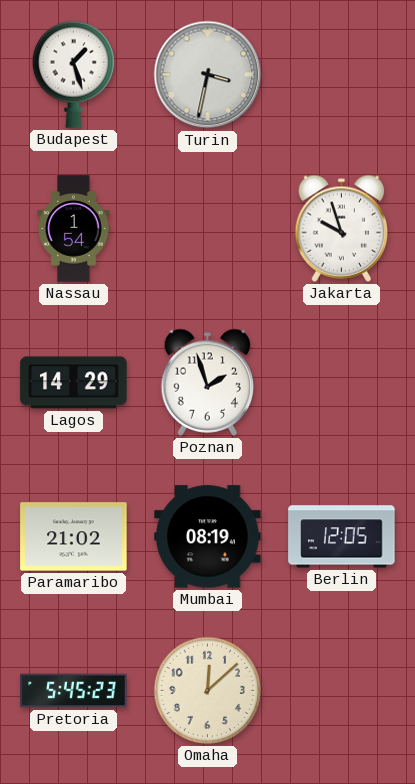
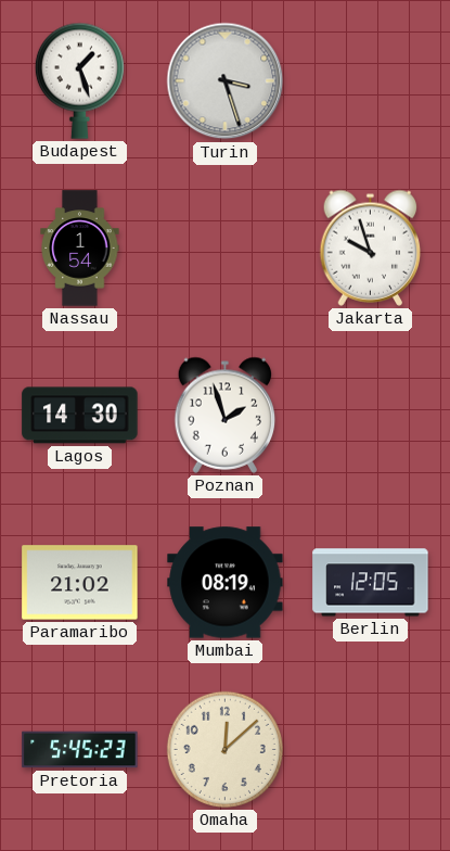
Turin: 3:32 -> 3:27
Lagos: 14:29 -> 14:30
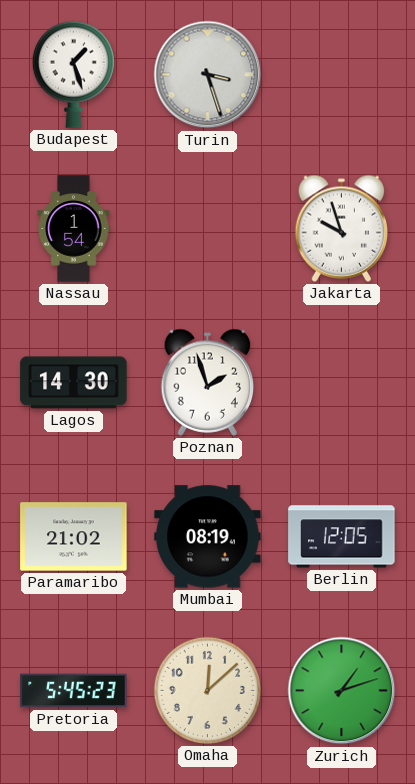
Zurich: none -> 1:12
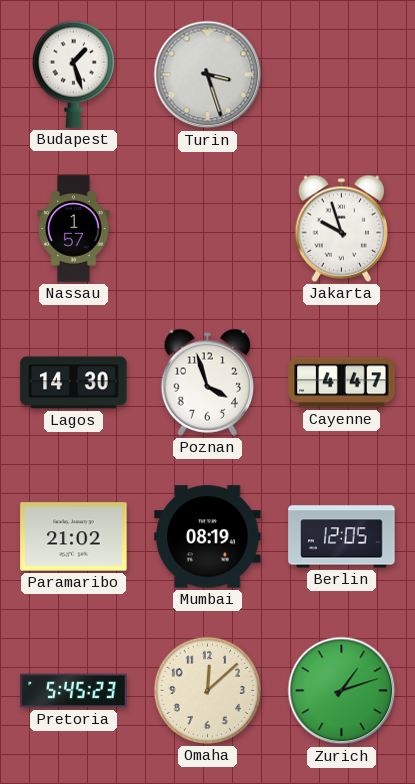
Nassau: 1:54 -> 1:57
Poznan: 1:57 -> 3:57
Cayenne: none -> 4:47
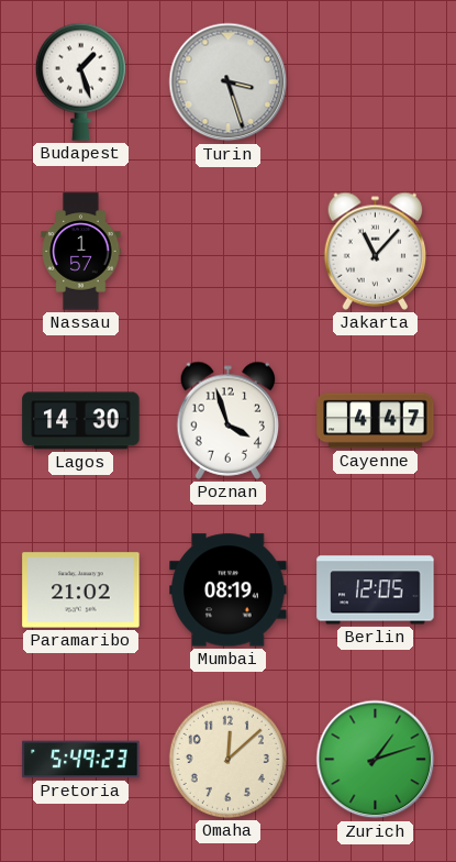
Jakarta: 9:57 -> 11:07
Pretoria: 5:45 -> 5:49
